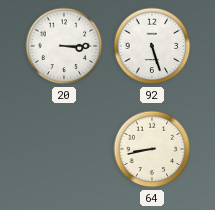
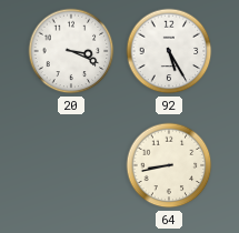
20: 3:15 -> 3:19
92: 5:27 -> 5:25
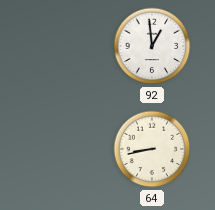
20: 3:19 -> none
92: 5:25 -> 12:59
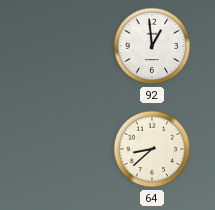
64: 8:43 -> 8:38
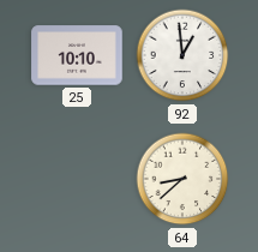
25: none -> 10:10
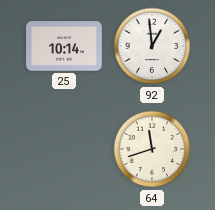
25: 10:10 -> 10:14
64: 8:38 -> 11:42
